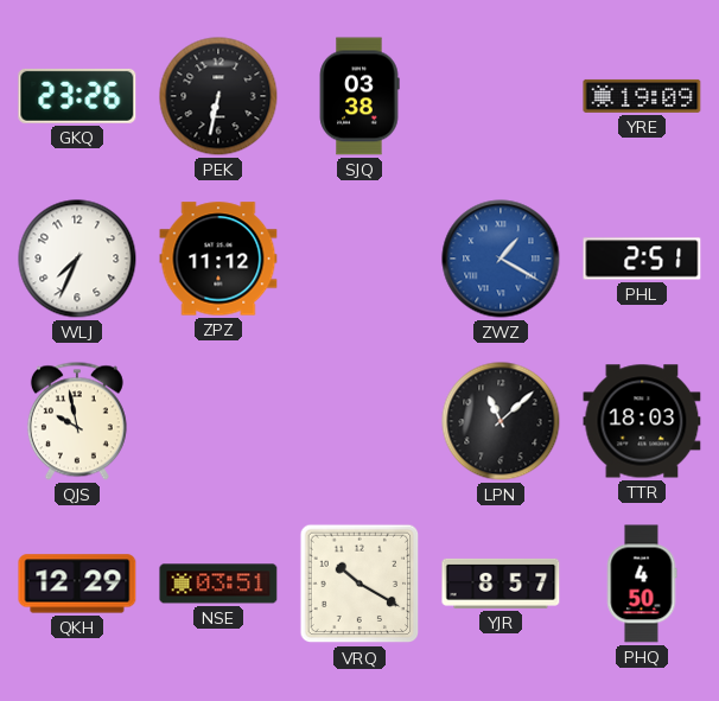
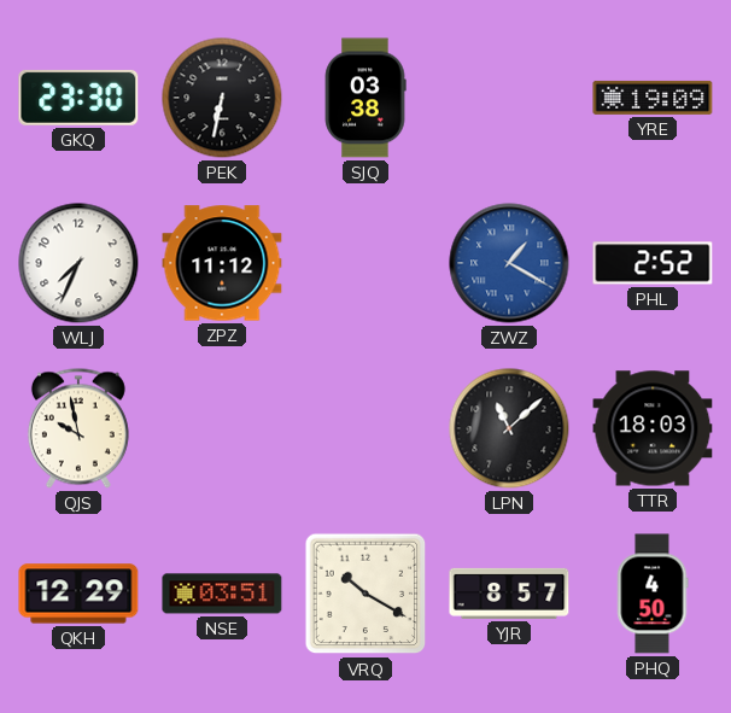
GKQ: 23:26 -> 23:30
PHL: 2:51 -> 2:52
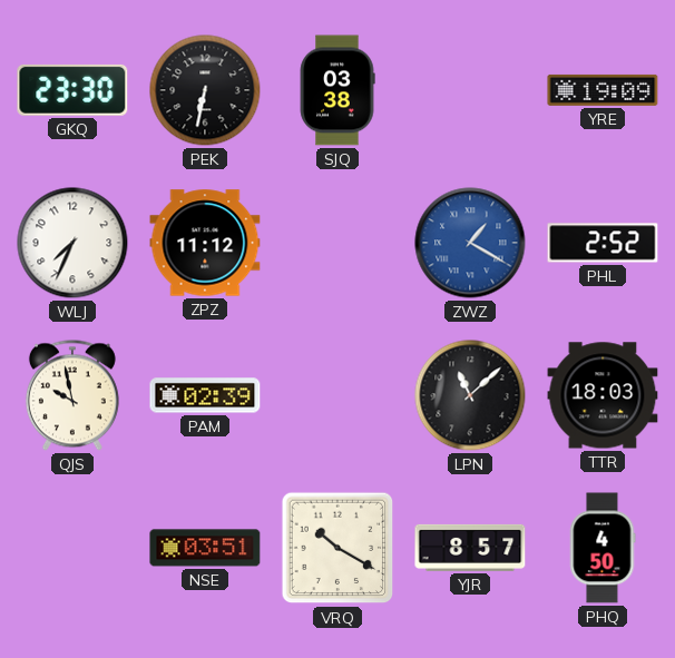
PAM: none -> 02:39
QKH: 12:29 -> none
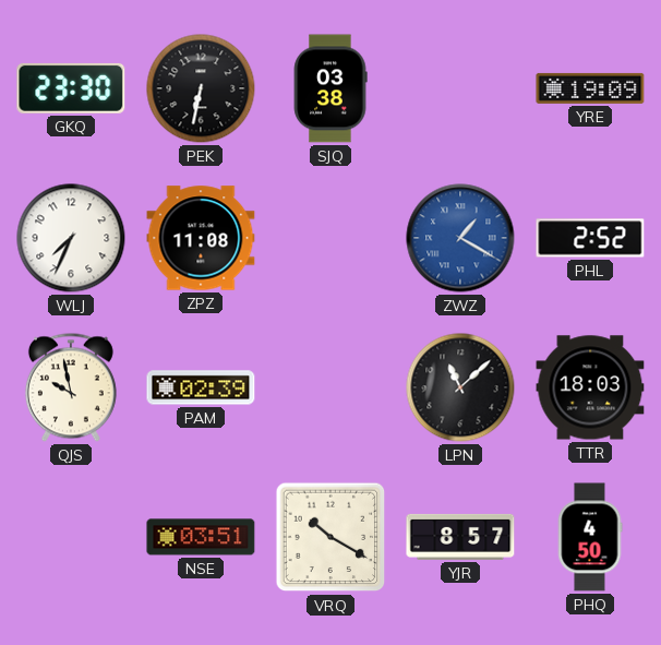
ZPZ: 11:12 -> 11:08
